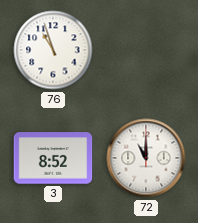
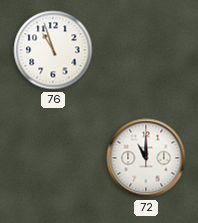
3: 8:52 -> none
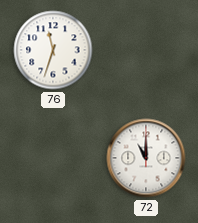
76: 10:57 -> 11:33
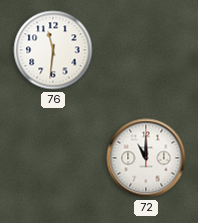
76: 11:33 -> 11:31
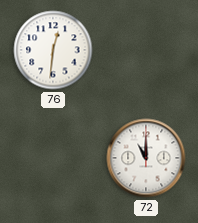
76: 11:31 -> 12:31
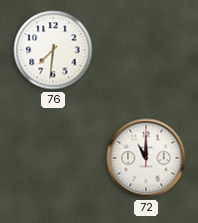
76: 12:31 -> 7:31
